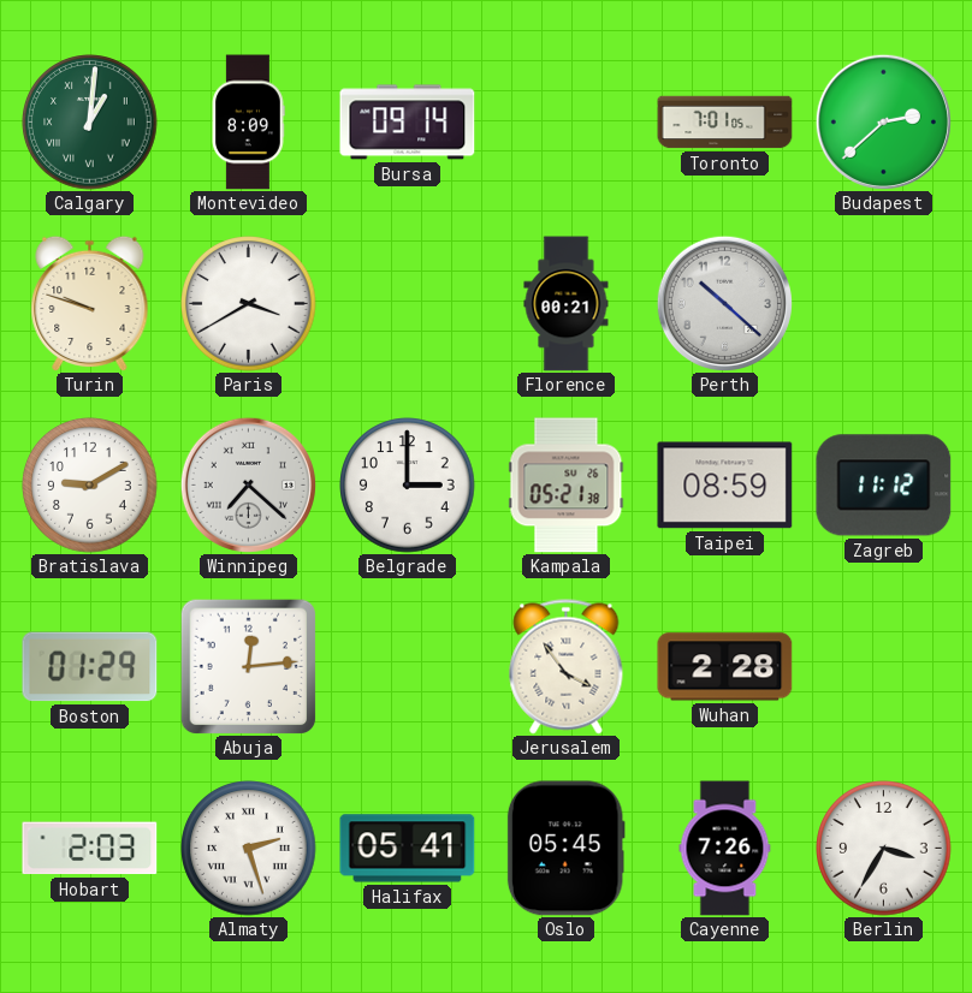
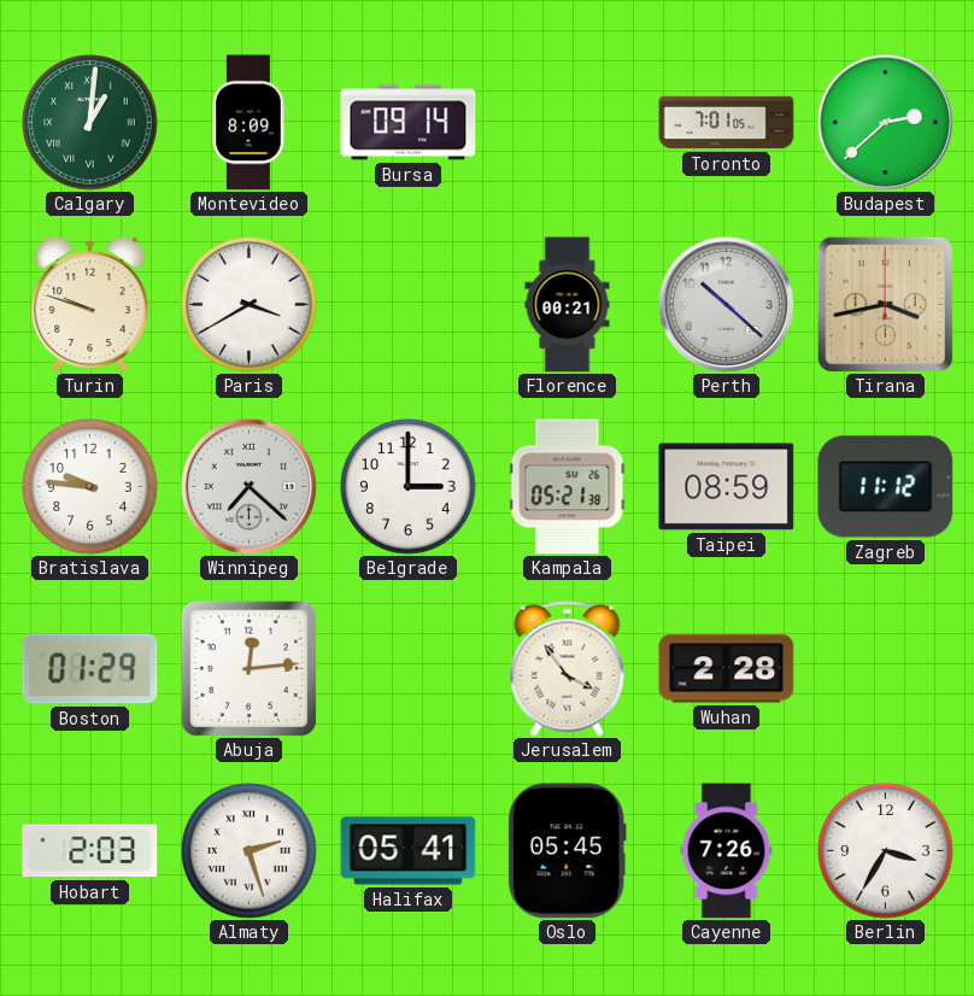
Tirana: none -> 3:43
Bratislava: 9:10 -> 9:46
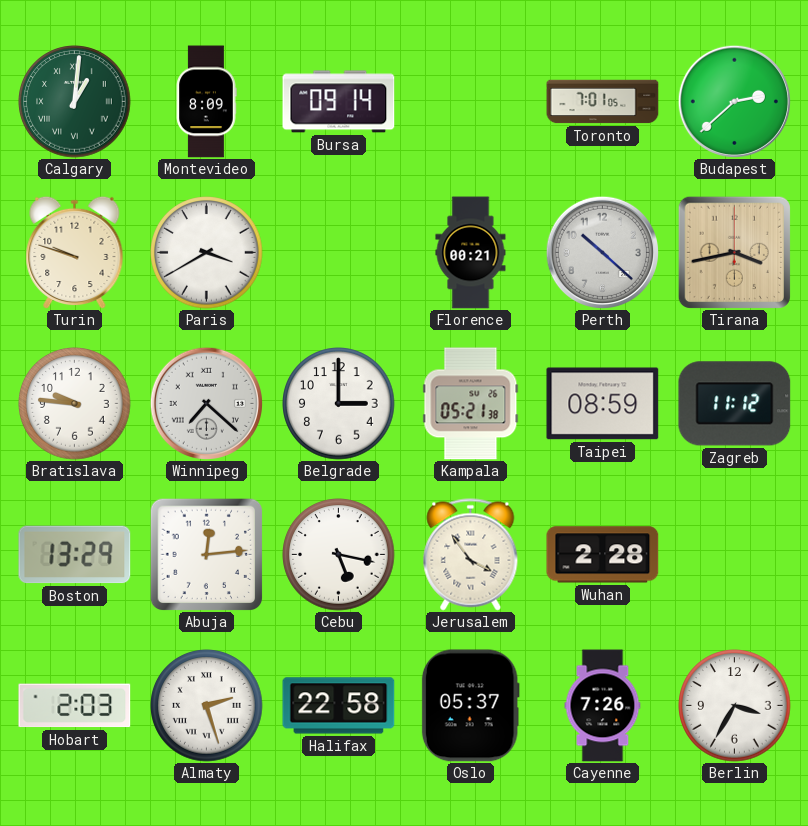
Boston: 01:29 -> 13:29
Cebu: none -> 5:17
Halifax: 05:41 -> 22:58
Oslo: 05:45 -> 05:37
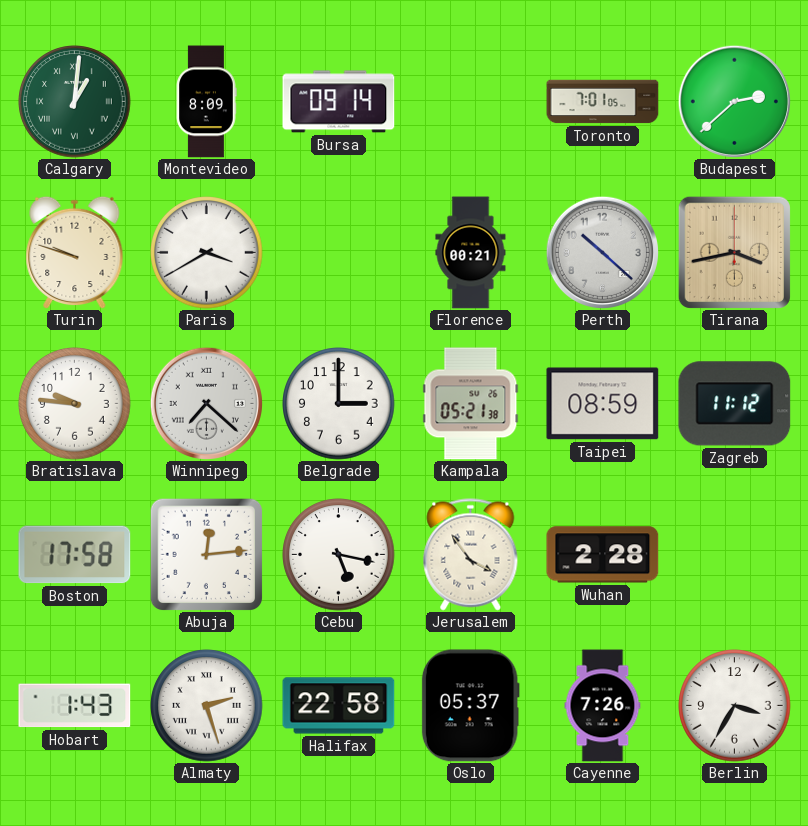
Boston: 13:29 -> 17:58
Hobart: 2:03 -> 1:43
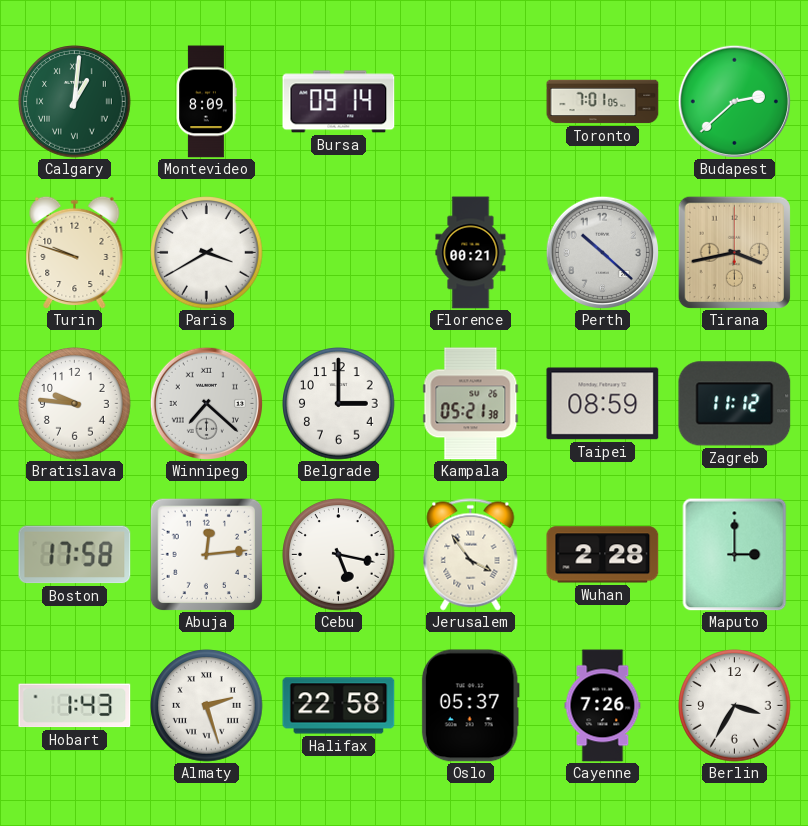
Maputo: none -> 3:00
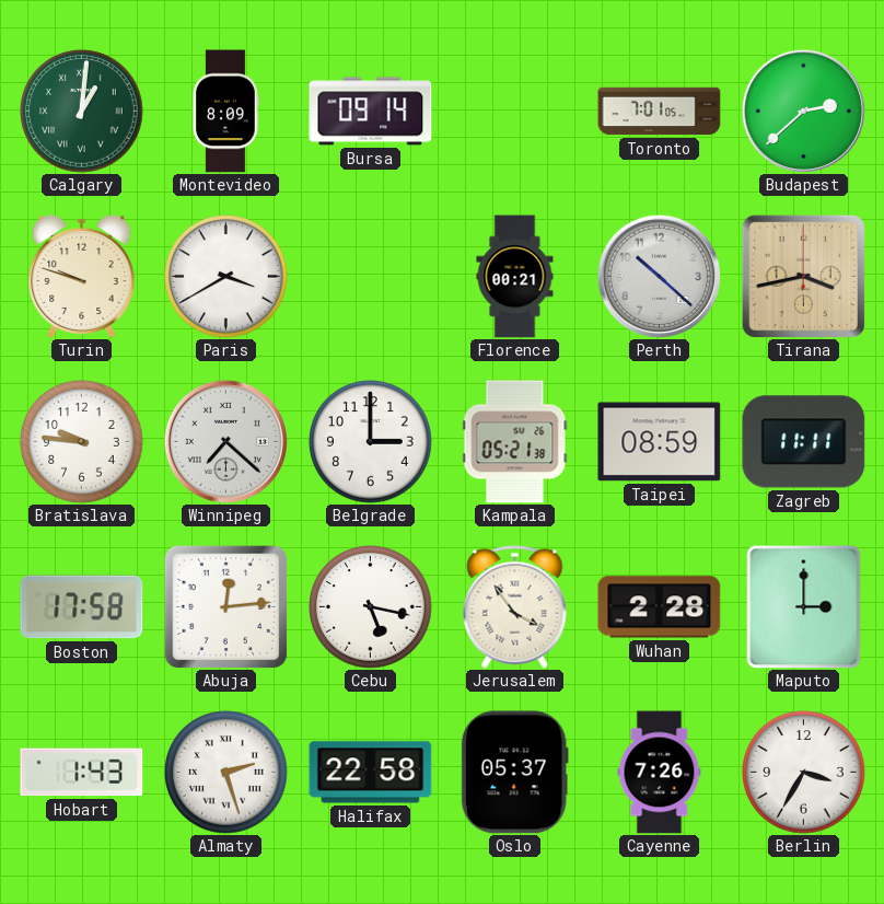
Zagreb: 11:12 -> 11:11
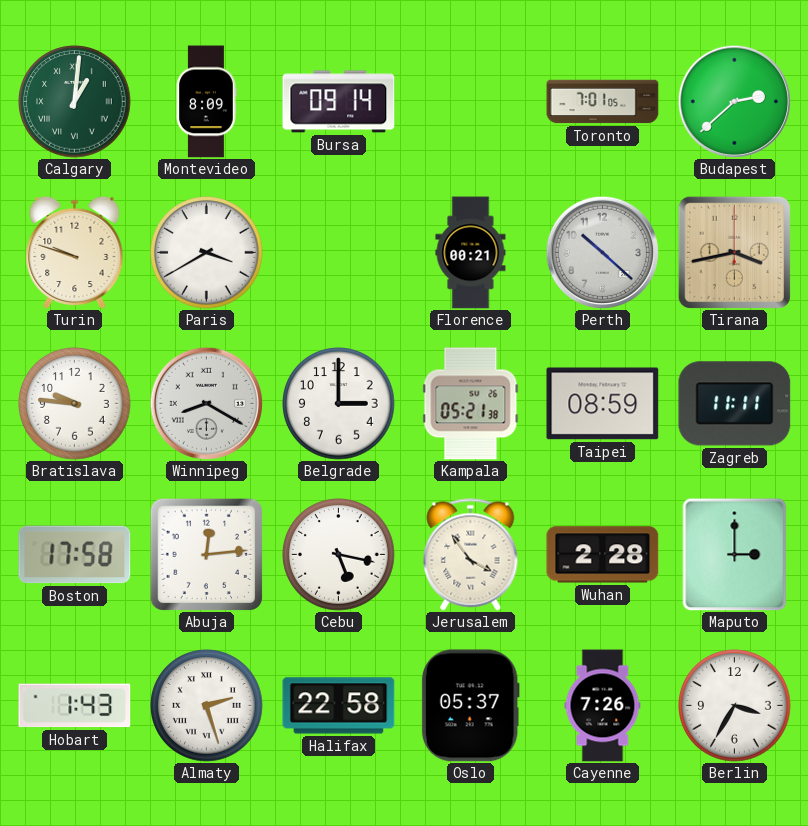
Winnipeg: 7:22 -> 8:20
